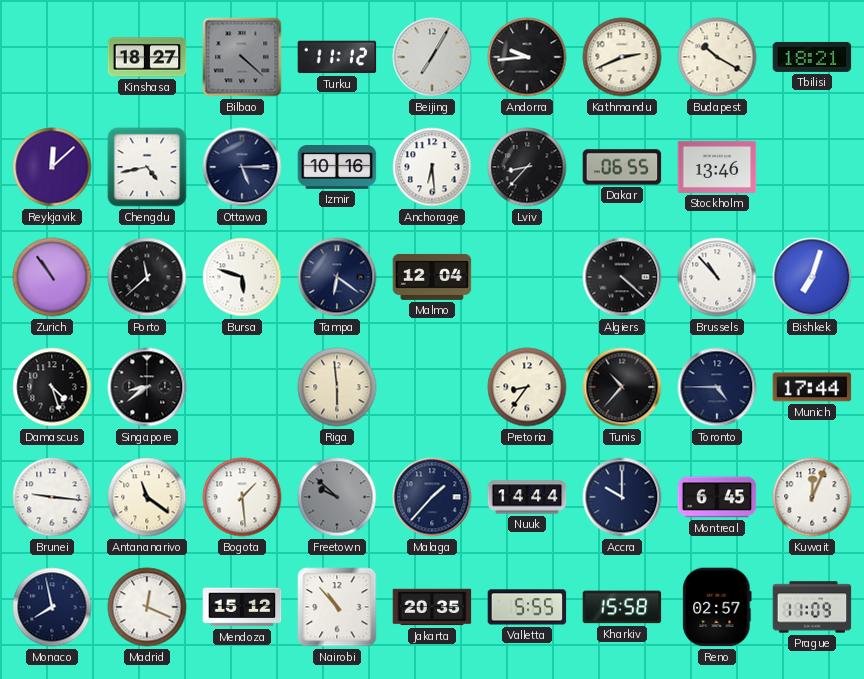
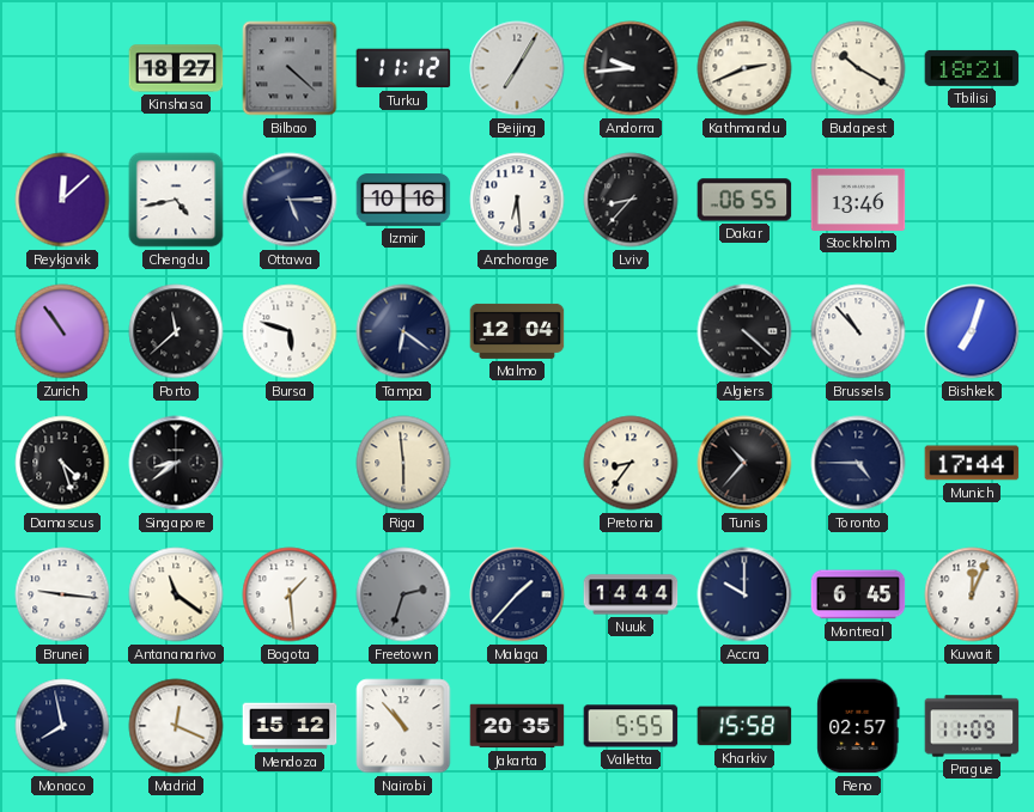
Freetown: 9:52 -> 2:33
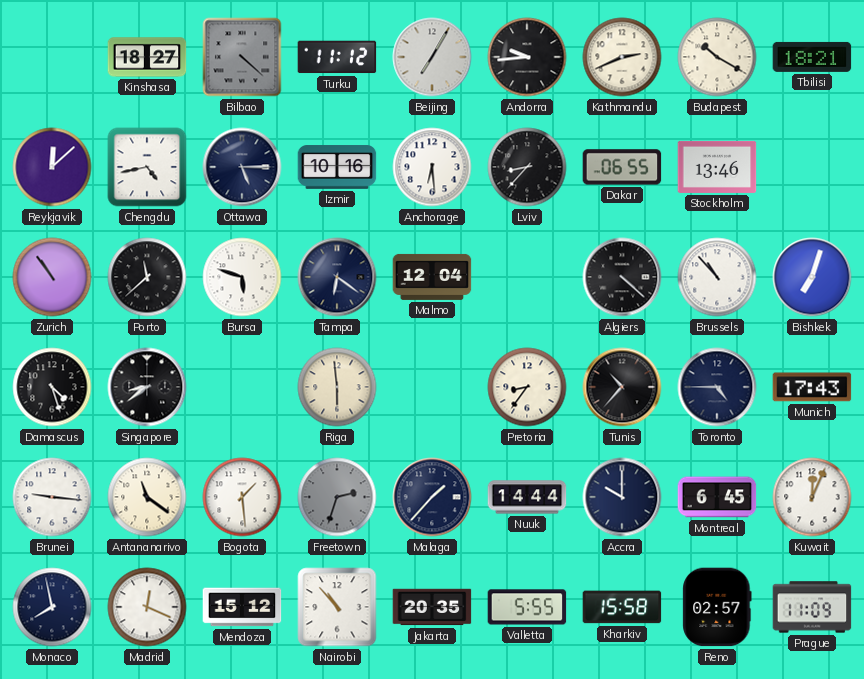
Munich: 17:44 -> 17:43
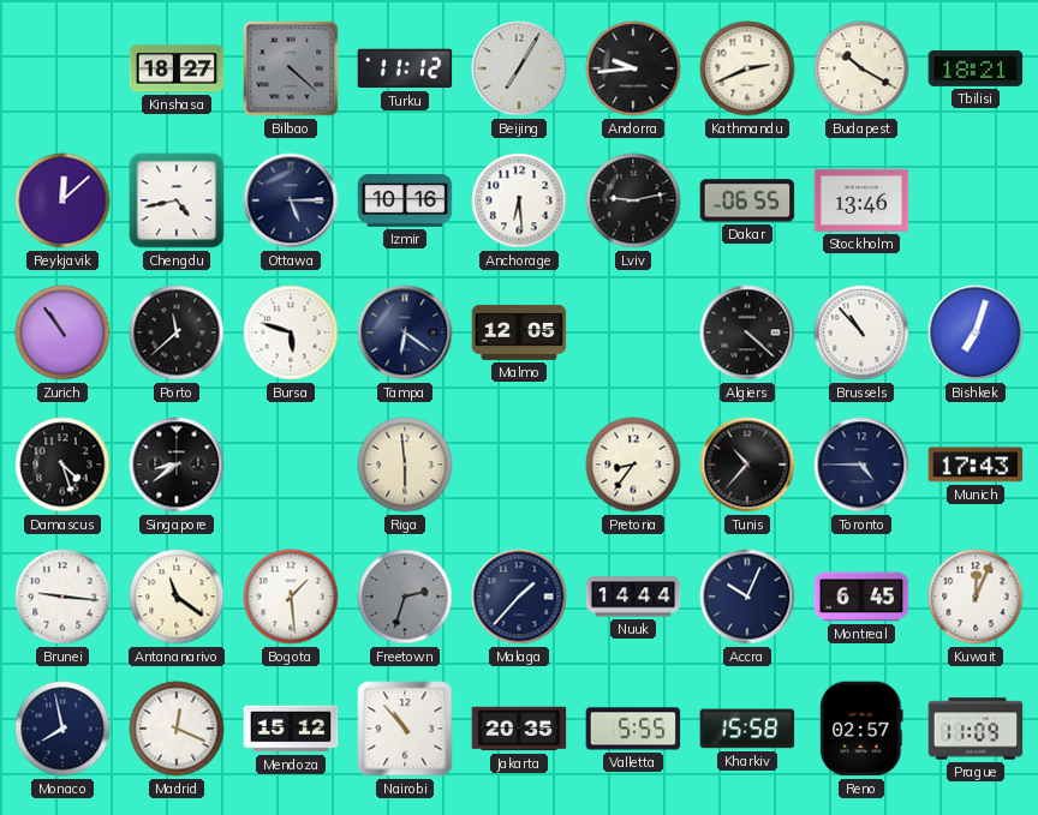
Lviv: 8:37 -> 9:13
Malmo: 12:04 -> 12:05
Accra: 10:00 -> 10:04
